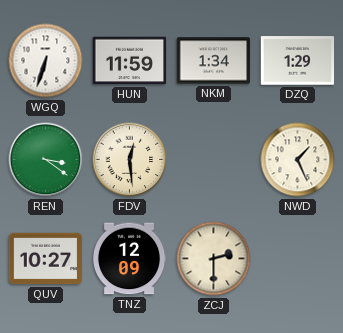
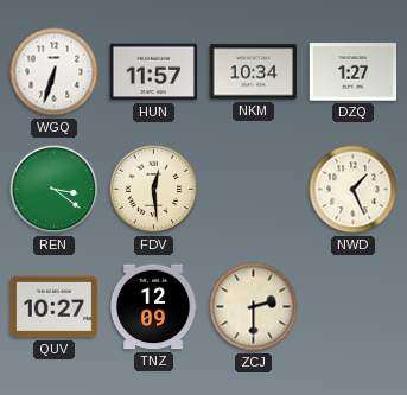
HUN: 11:59 -> 11:57
NKM: 1:34 -> 10:34
DZQ: 1:29 -> 1:27
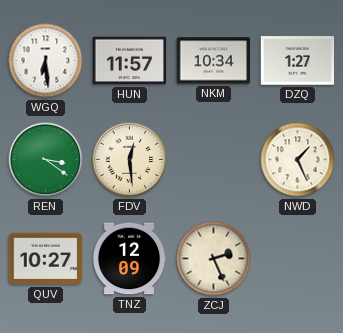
WGQ: 6:33 -> 6:29
ZCJ: 2:30 -> 2:26
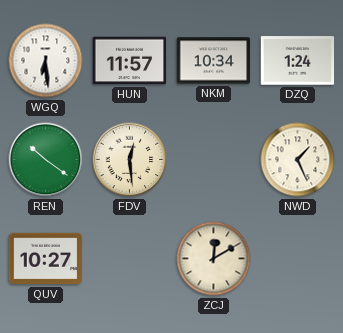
DZQ: 1:27 -> 1:24
REN: 3:21 -> 10:21
TNZ: 12:09 -> none
ZCJ: 2:26 -> 12:10
